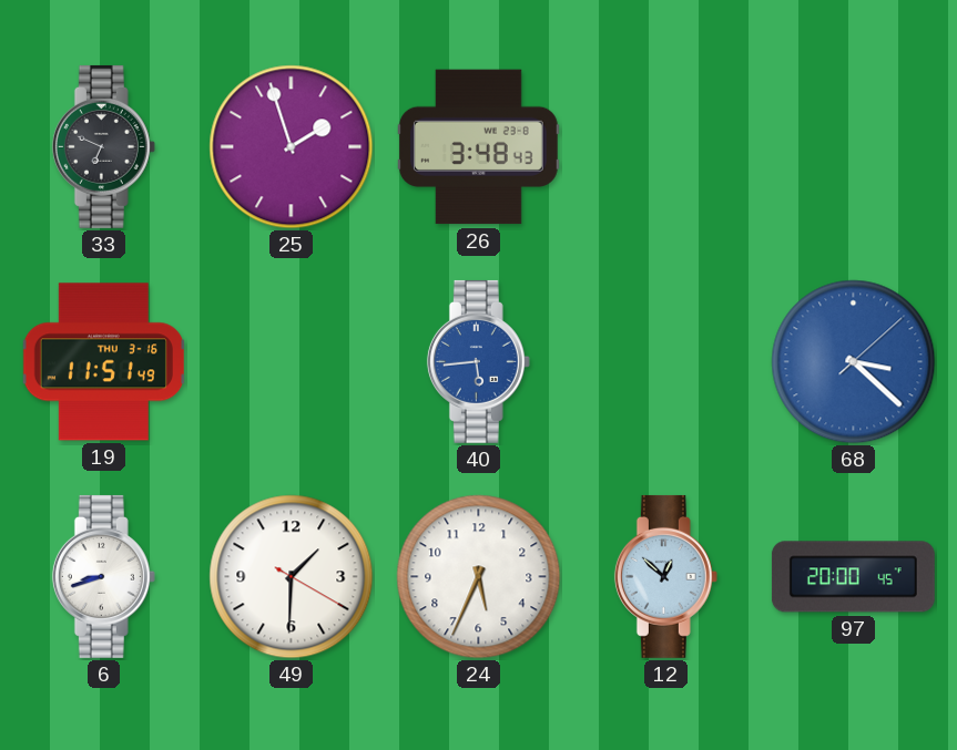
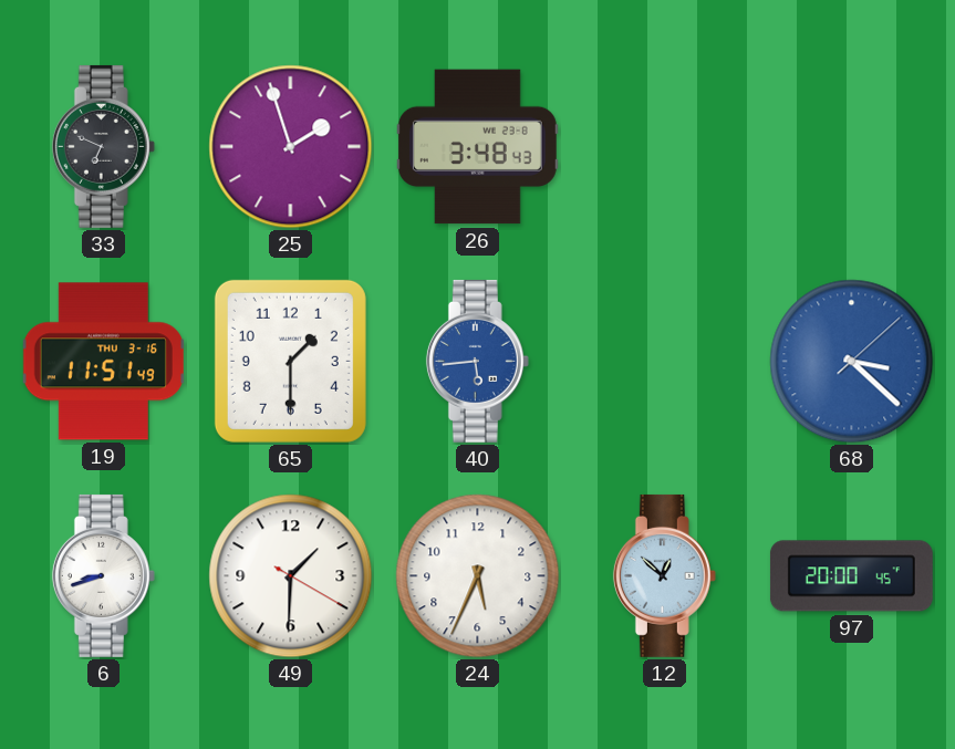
65: none -> 1:30
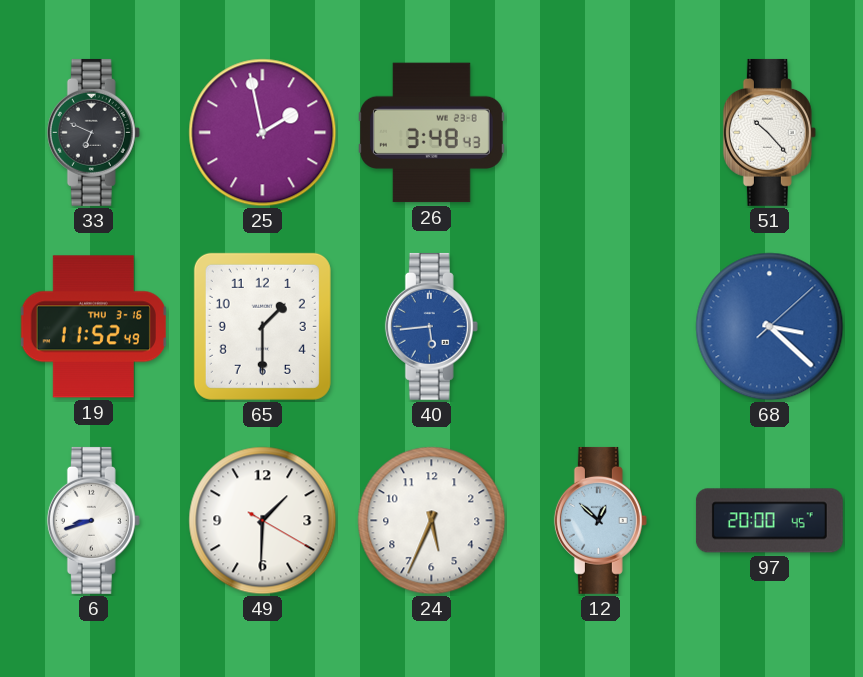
25: 1:57 -> 1:58
51: none -> 10:23
19: 11:51 -> 11:52
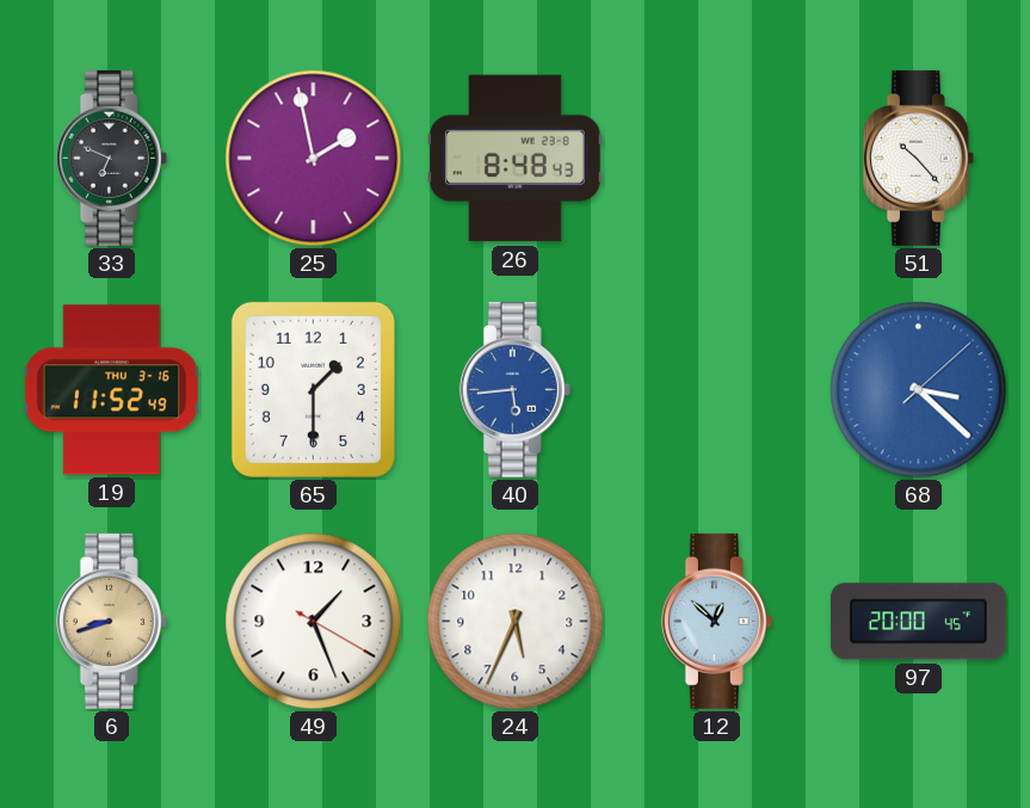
26: 3:48 -> 8:48
6 dial: white -> champagne
49: 1:30 -> 1:26
